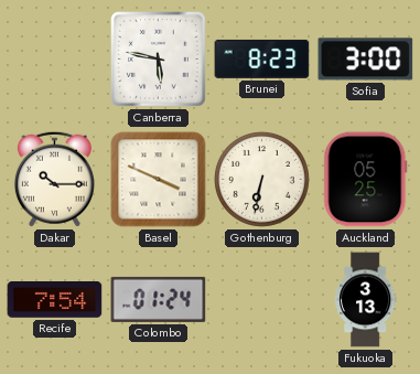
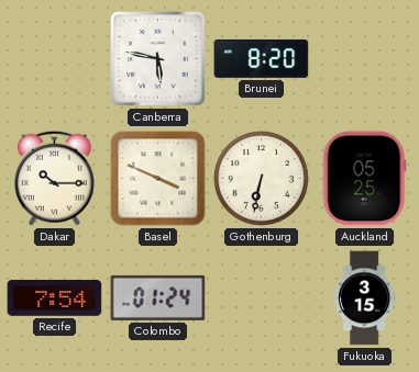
Brunei: 8:23 -> 8:20
Sofia: 3:00 -> none
Fukuoka: 3:13 -> 3:15
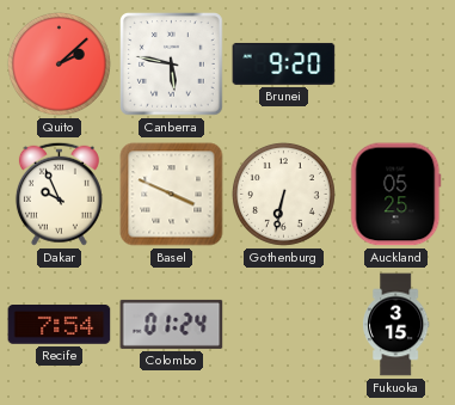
Quito: none -> 2:08
Brunei: 8:20 -> 9:20
Dakar: 10:15 -> 9:56
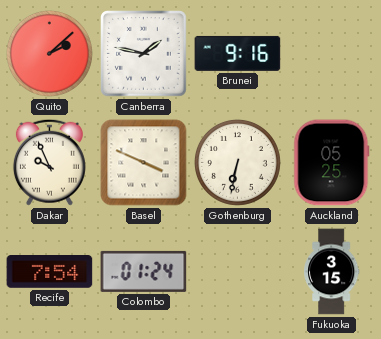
Canberra: 5:47 -> 1:47
Brunei: 9:20 -> 9:16
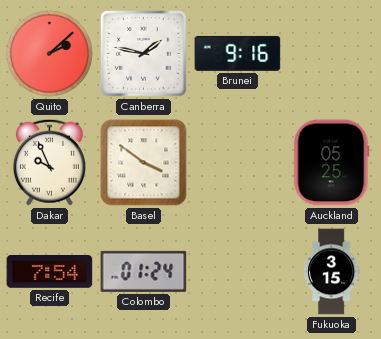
Basel: 3:49 -> 3:51
Gothenburg: 6:32 -> none
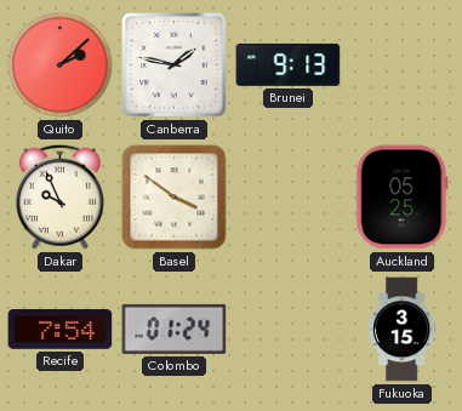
Brunei: 9:16 -> 9:13
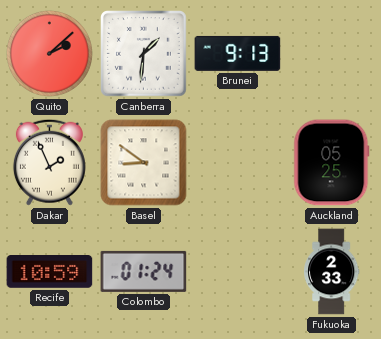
Canberra: 1:47 -> 1:31
Dakar: 9:56 -> 1:56
Basel: 3:51 -> 8:51
Recife: 7:54 -> 10:59
Fukuoka: 3:15 -> 2:33
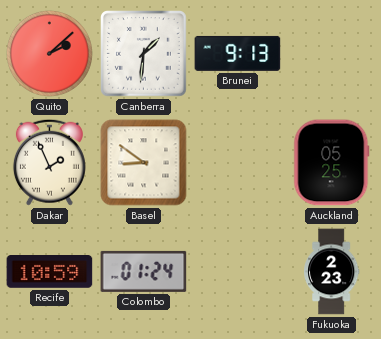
Fukuoka: 2:33 -> 2:23
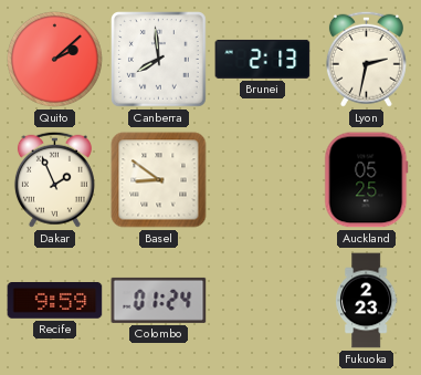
Canberra: 1:31 -> 7:59
Brunei: 9:13 -> 2:13
Lyon: none -> 2:32
Recife: 10:59 -> 9:59
